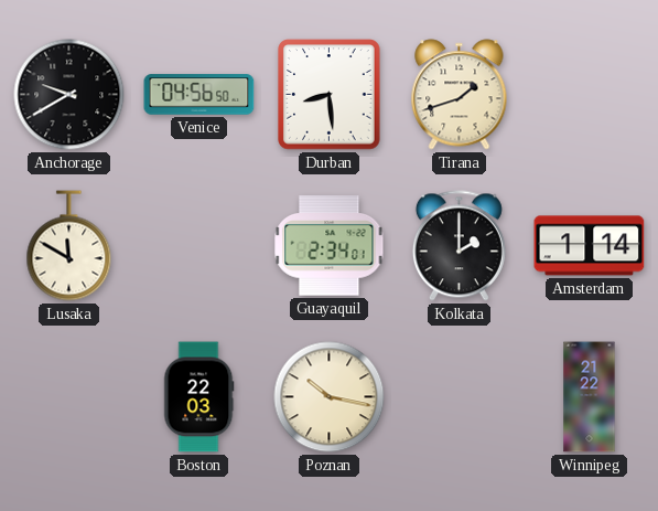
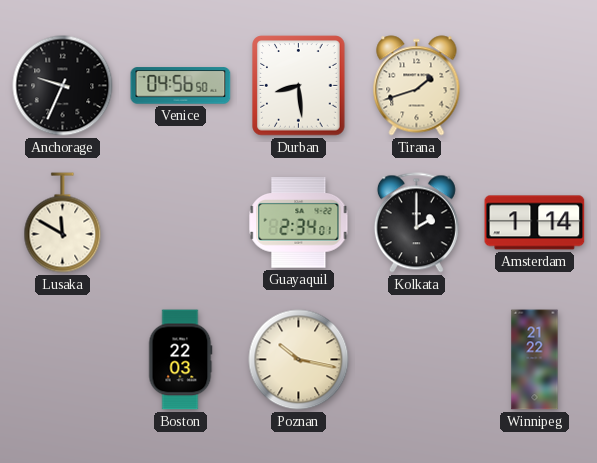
Anchorage: 9:40 -> 9:34
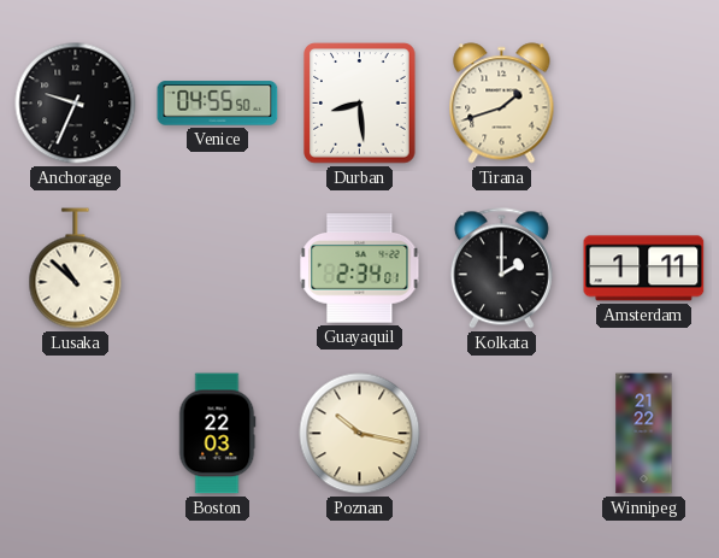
Venice: 04:56 -> 04:55
Lusaka: 11:50 -> 10:52
Amsterdam: 1:14 -> 1:11
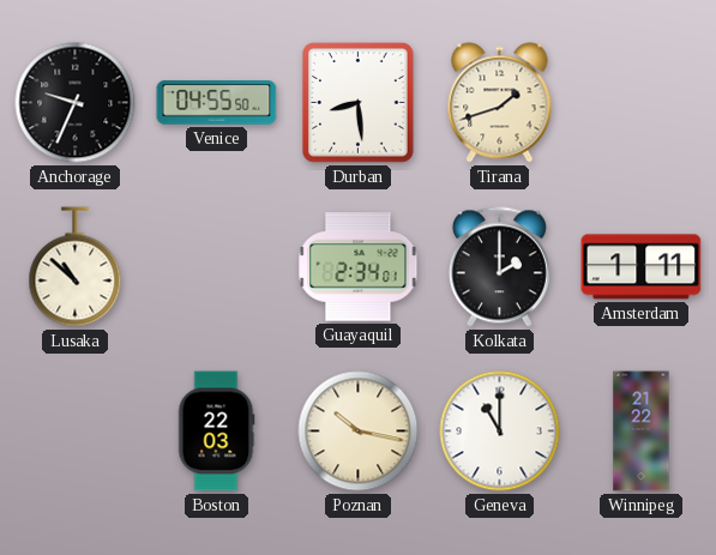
Geneva: none -> 11:00
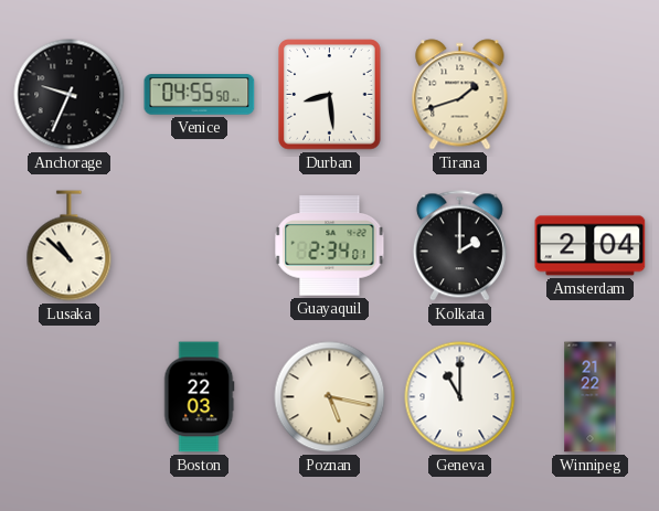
Amsterdam: 1:11 -> 2:04
Poznan: 10:17 -> 5:17
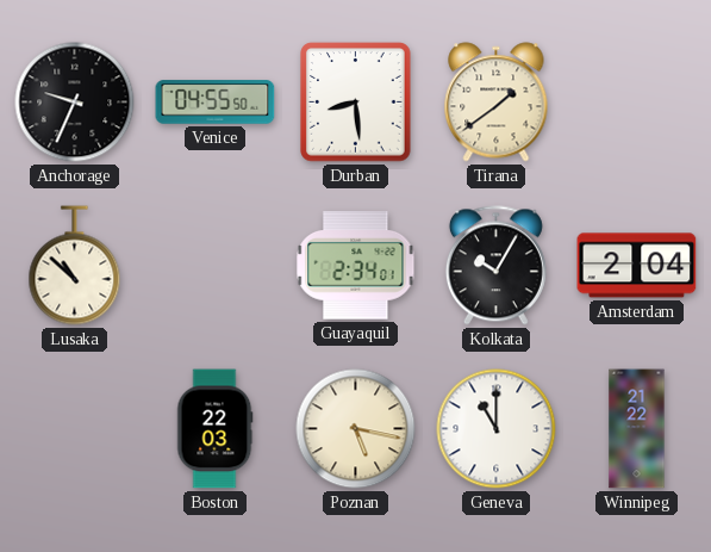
Tirana: 1:42 -> 1:39
Kolkata: 2:00 -> 10:05
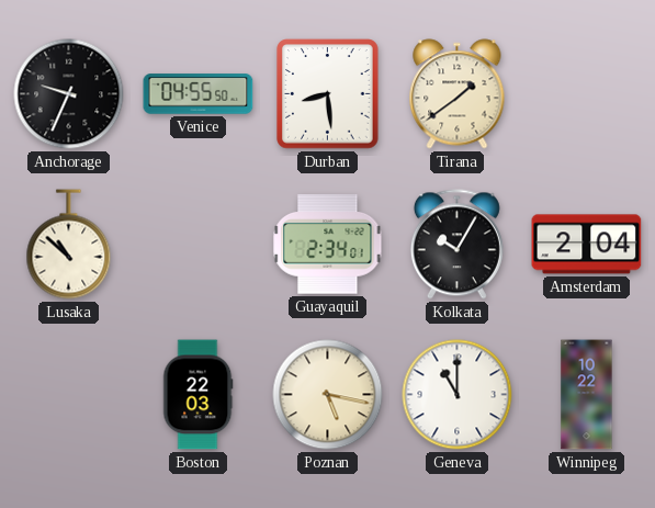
Winnipeg: 21:22 -> 10:22
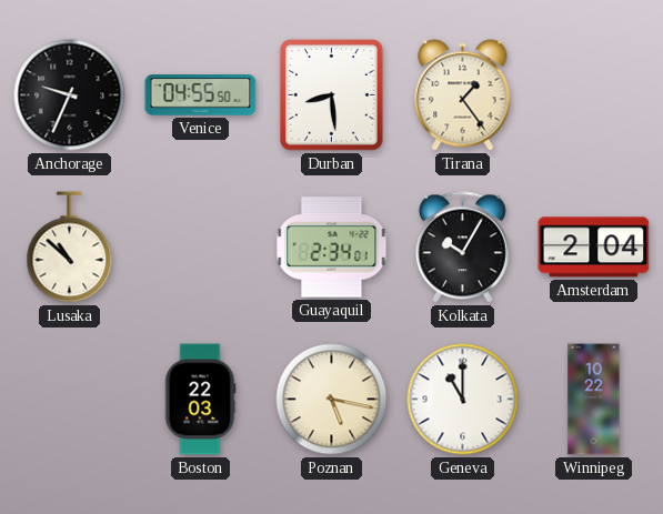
Tirana: 1:39 -> 1:24
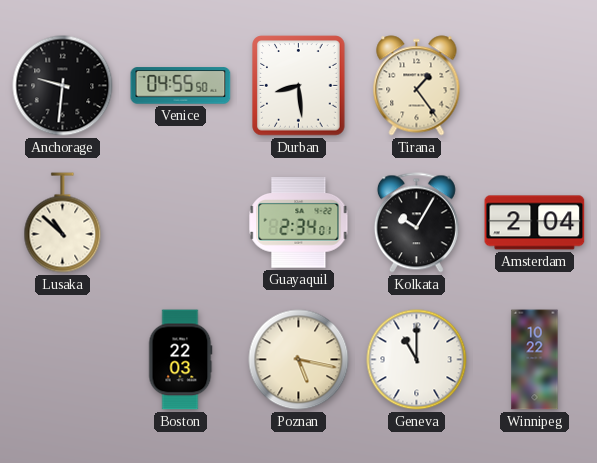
Anchorage: 9:34 -> 9:31
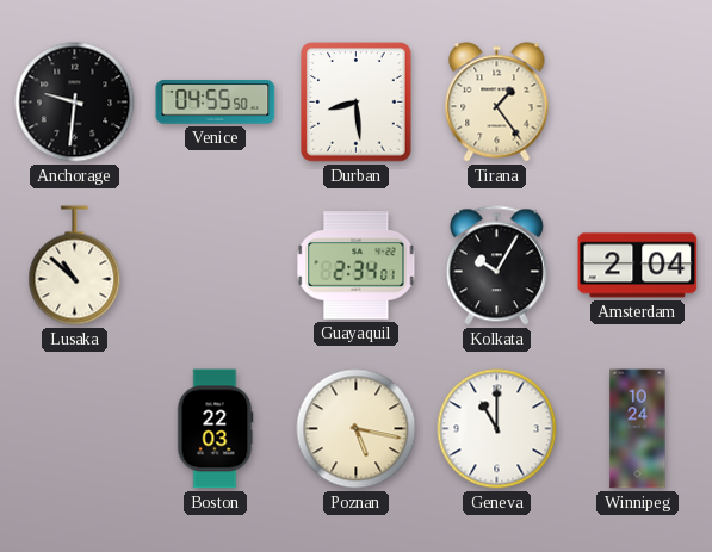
Winnipeg: 10:22 -> 10:24
